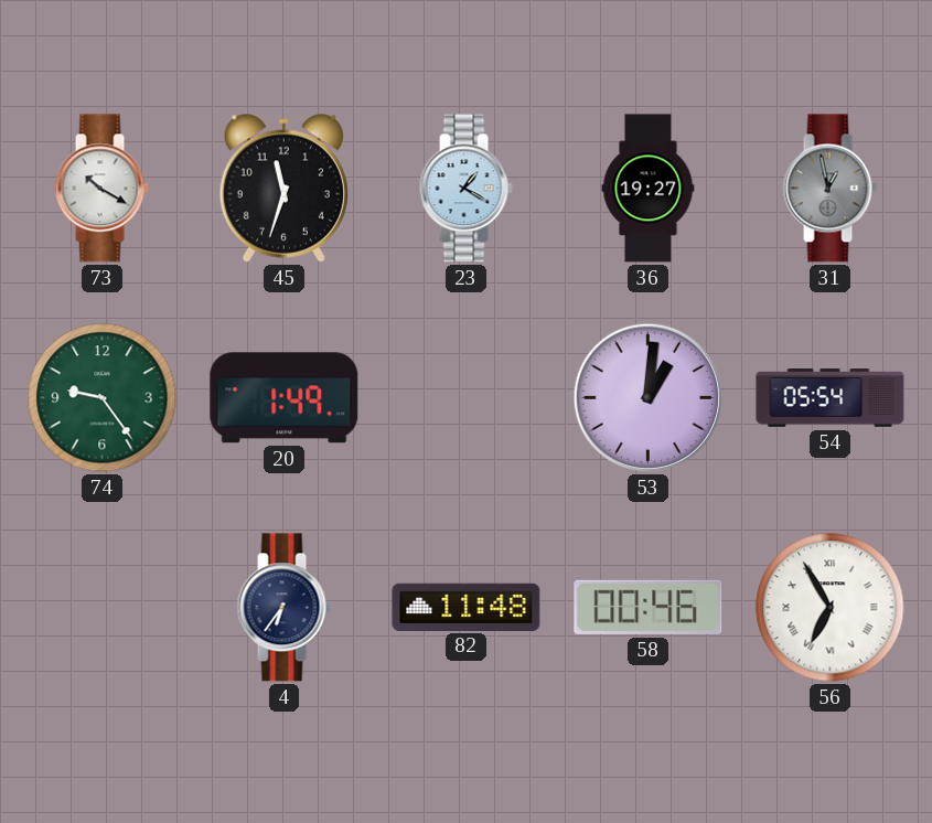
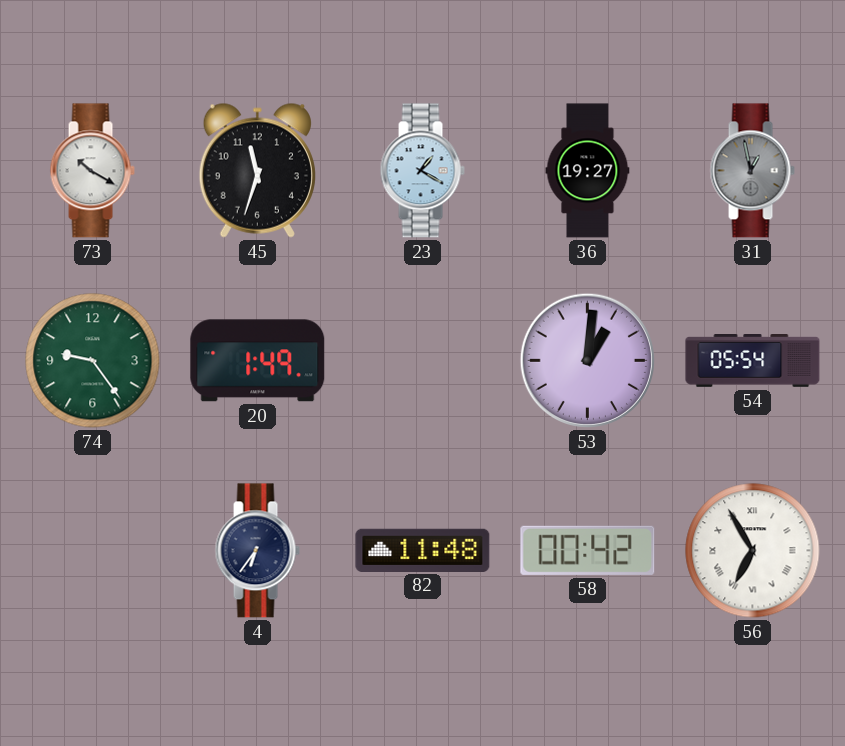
58: 00:46 -> 00:42
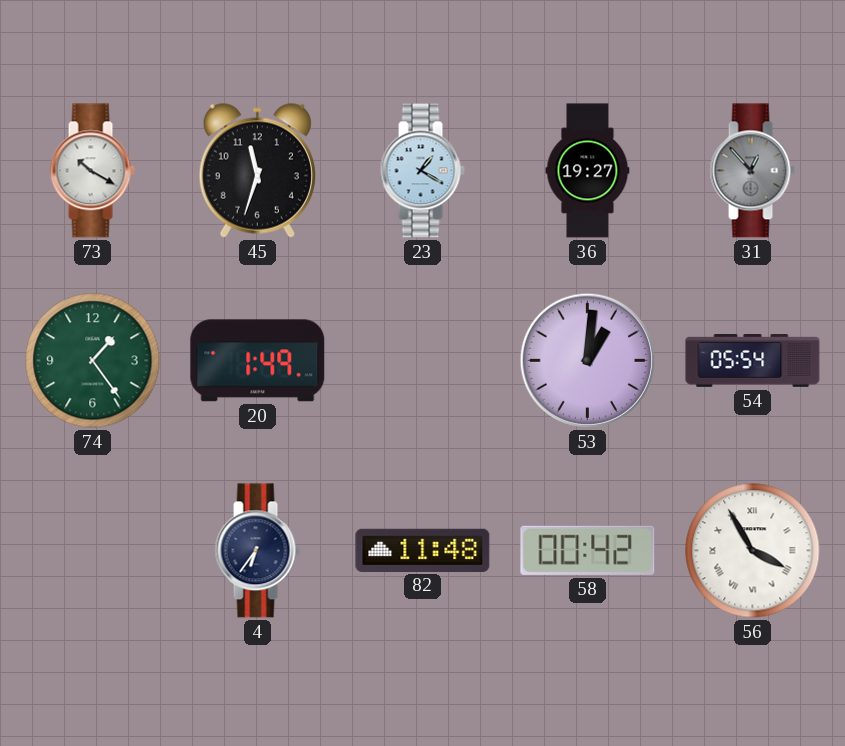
31: 12:58 -> 12:53
74: 9:24 -> 1:24
56: 6:55 -> 3:55
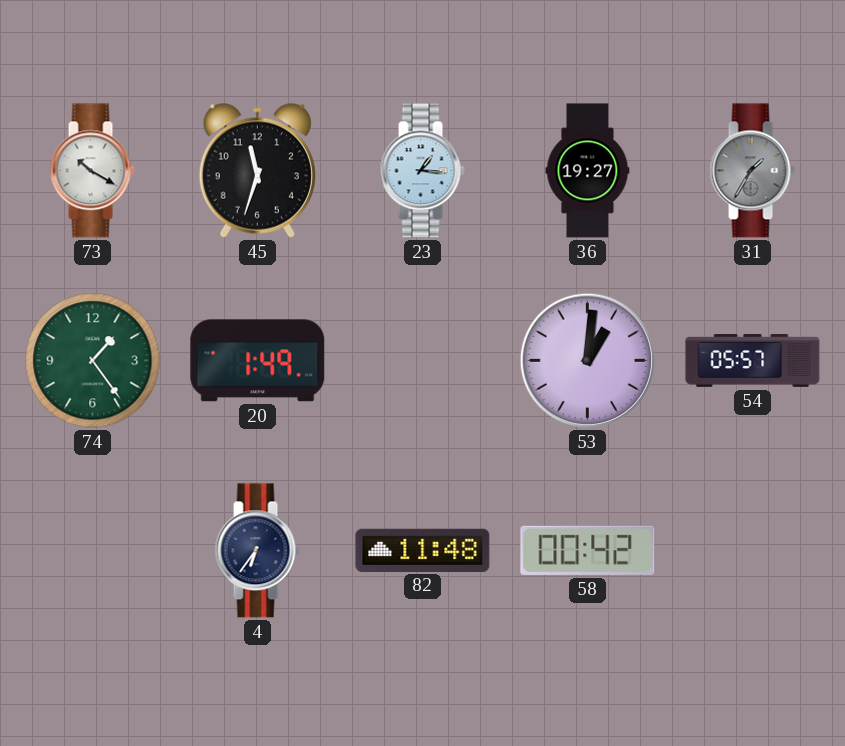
23: 1:20 -> 1:16
31: 12:53 -> 1:35
54: 05:54 -> 05:57
56: 3:55 -> none
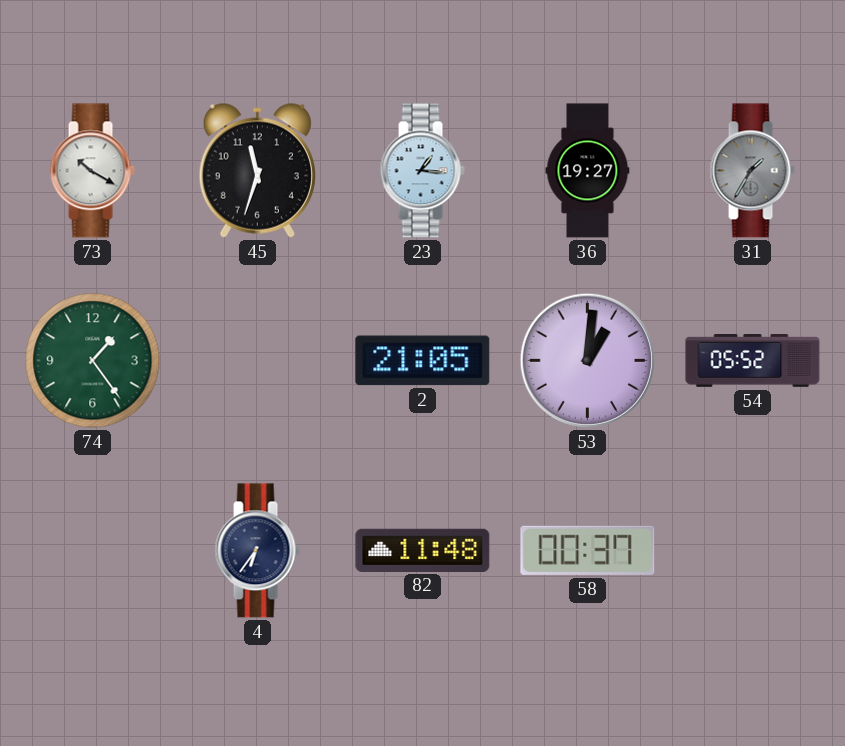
20: 1:49 -> none
2: none -> 21:05
54: 05:57 -> 05:52
58: 00:42 -> 00:37
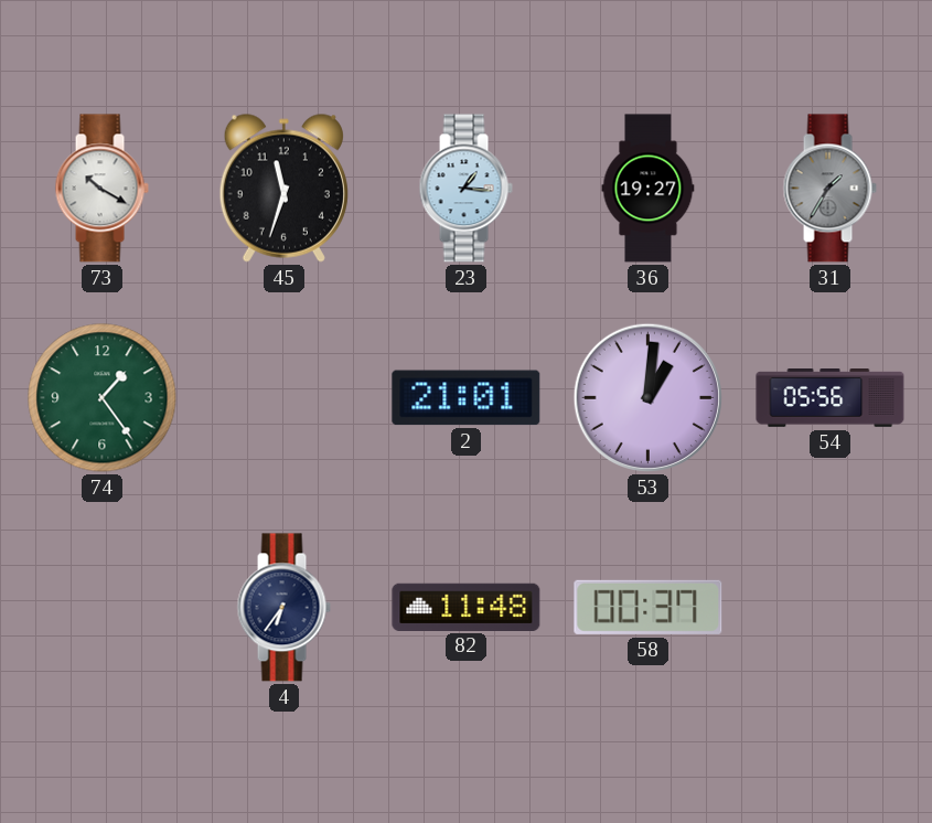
2: 21:05 -> 21:01
54: 05:52 -> 05:56
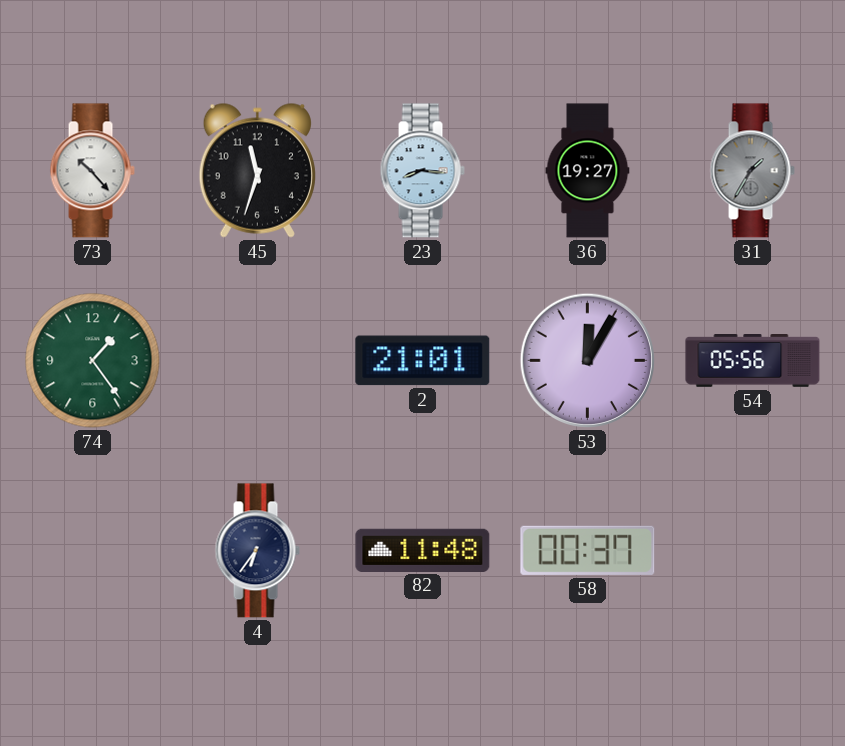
73: 10:20 -> 10:23
23: 1:16 -> 8:16
53: 1:01 -> 12:05
